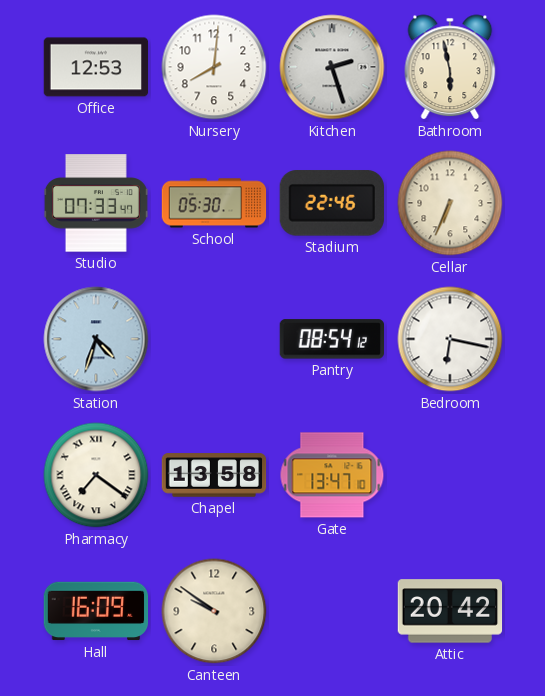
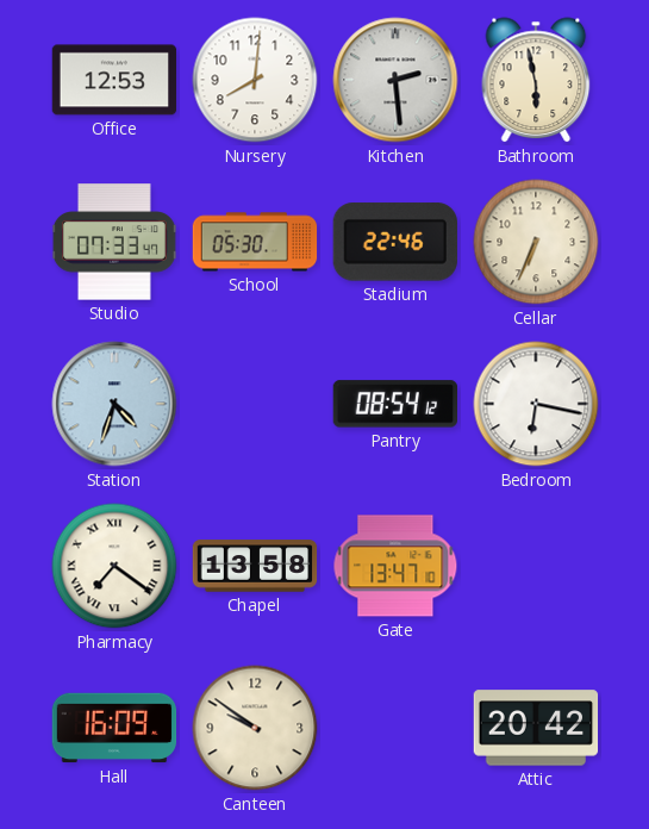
Kitchen: 2:27 -> 2:29
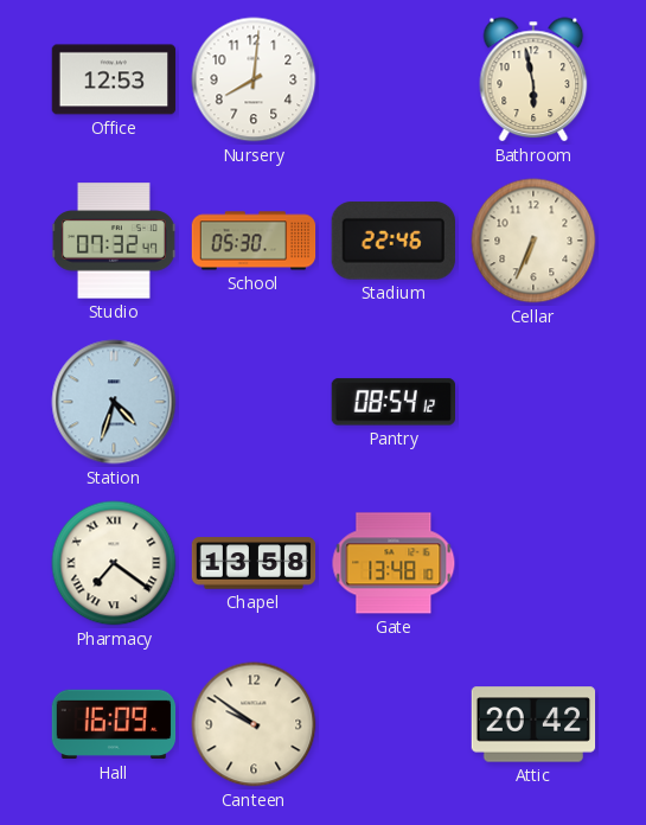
Kitchen: 2:29 -> none
Studio: 07:33 -> 07:32
Bedroom: 6:17 -> none
Gate: 13:47 -> 13:48
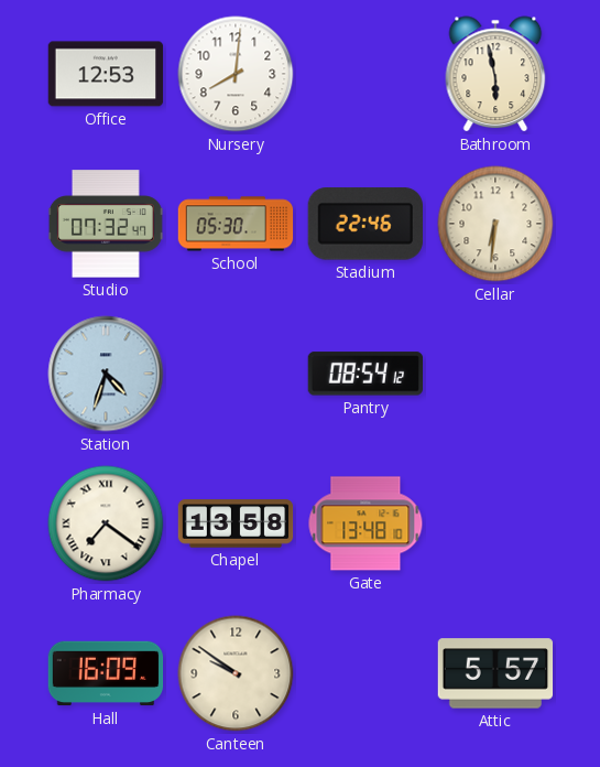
Cellar: 6:34 -> 6:31
Attic: 20:42 -> 5:57
